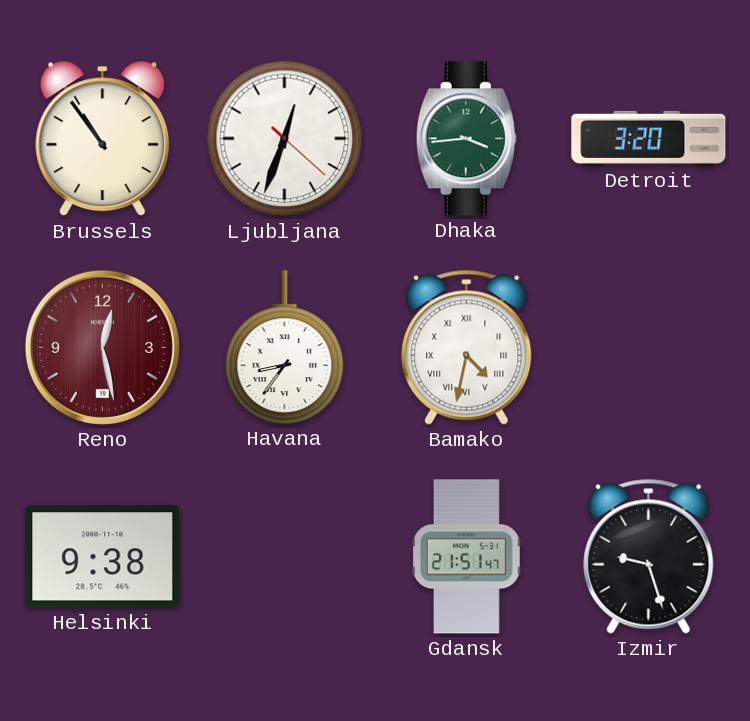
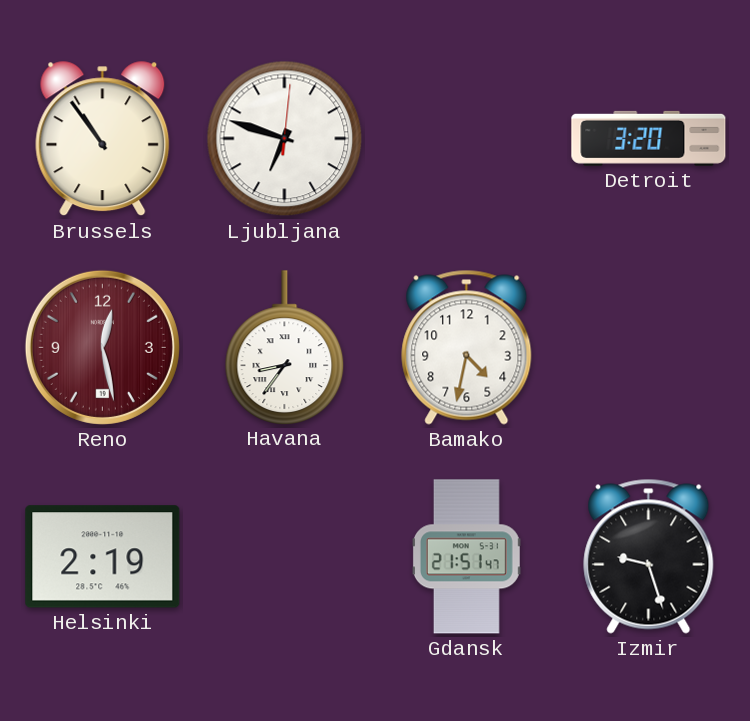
Ljubljana: 12:33 -> 6:48
Dhaka: 3:44 -> none
Bamako numerals: Roman -> Arabic
Helsinki: 9:38 -> 2:19
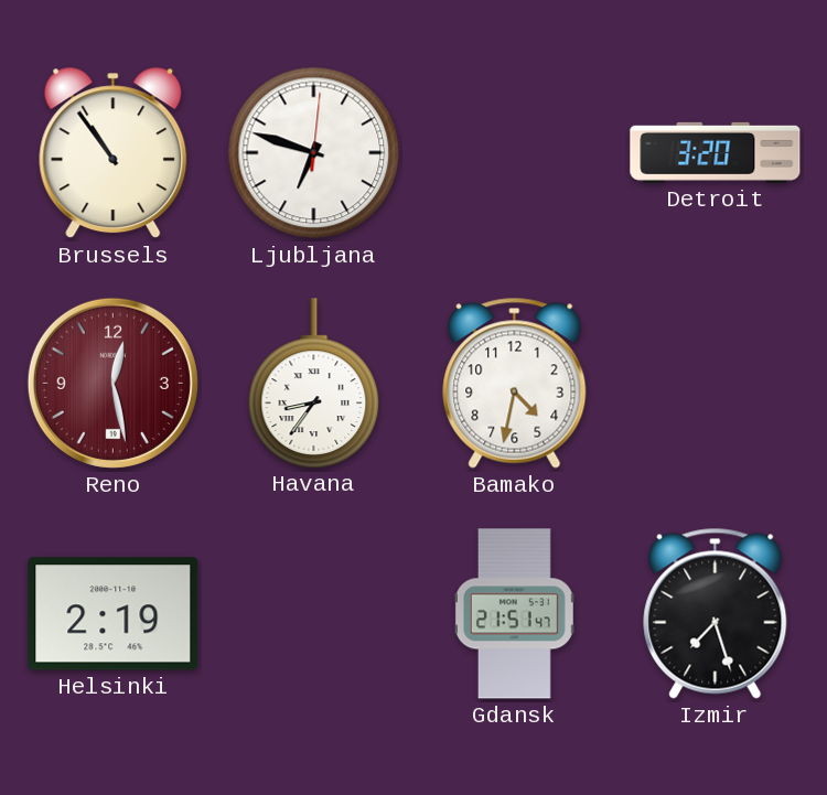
Izmir: 9:27 -> 7:27
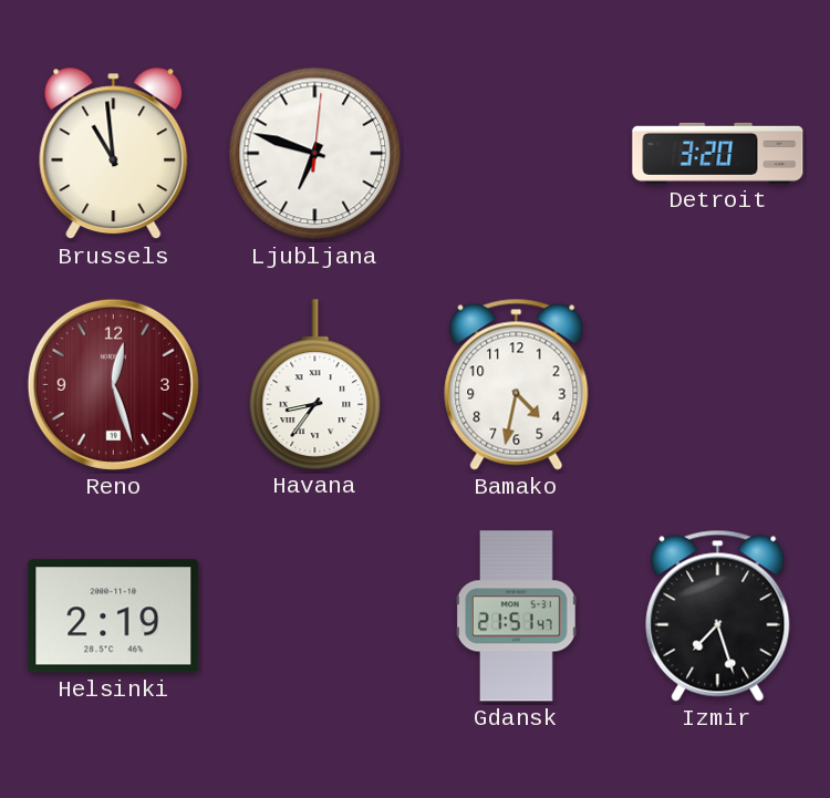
Brussels: 10:54 -> 10:59
Reno: 12:28 -> 12:27
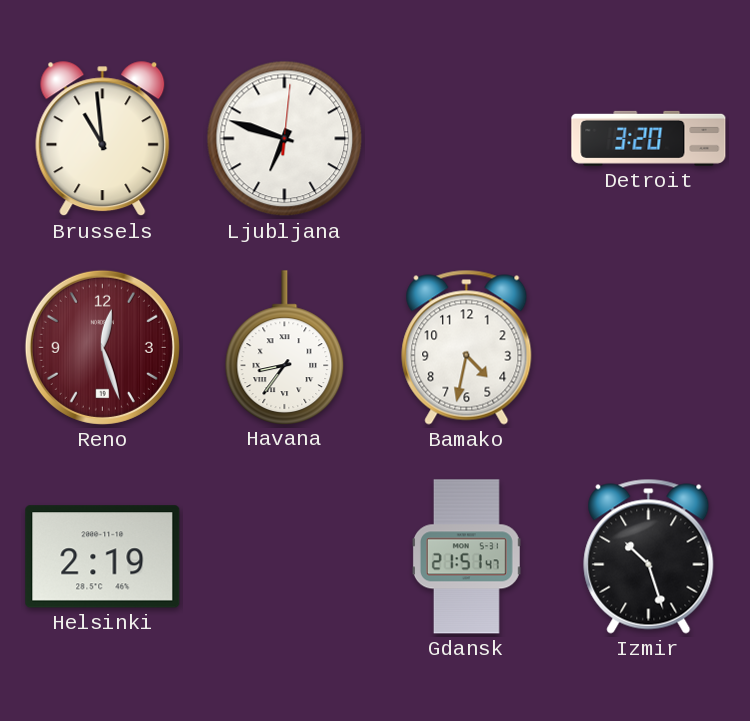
Izmir: 7:27 -> 10:27
